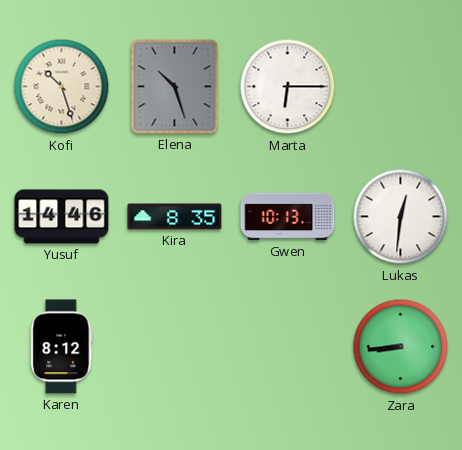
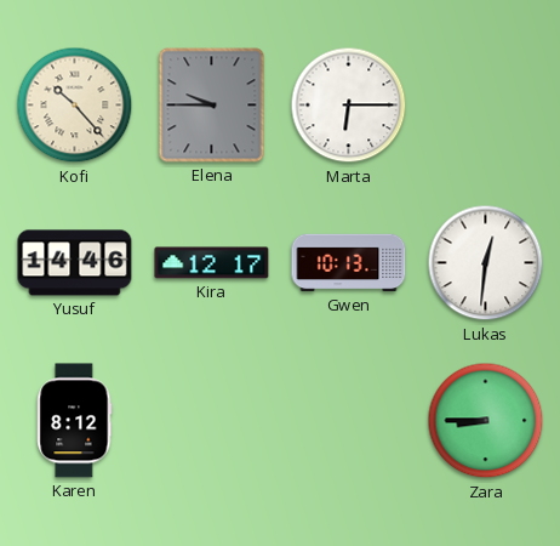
Kofi: 10:27 -> 10:23
Elena: 10:27 -> 9:45
Kira: 8:35 -> 12:17
Zara: 8:44 -> 8:45
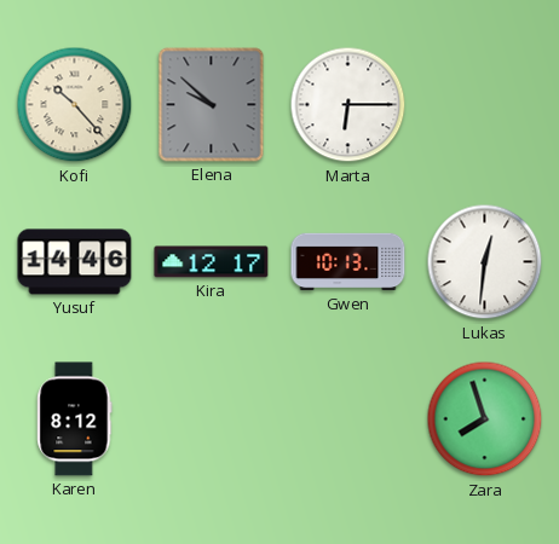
Elena: 9:45 -> 9:52
Zara: 8:45 -> 7:57
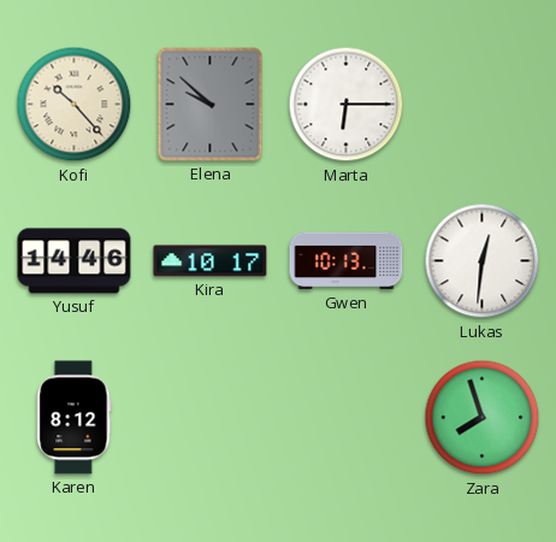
Kira: 12:17 -> 10:17
